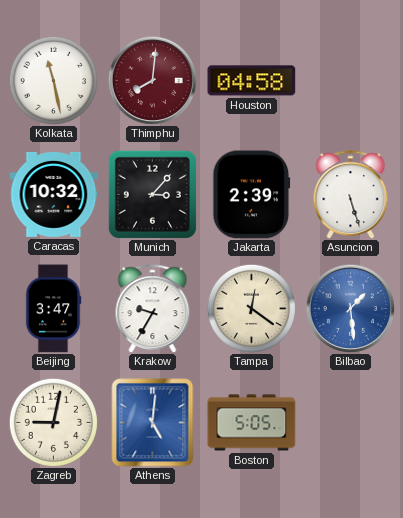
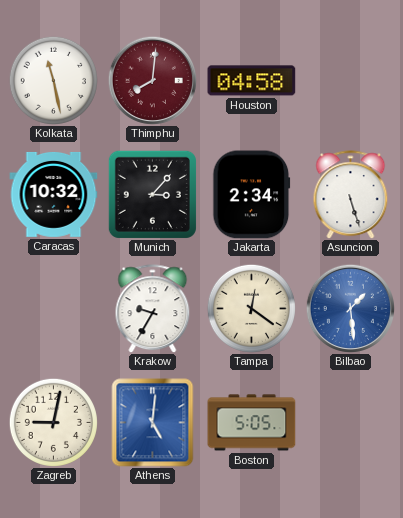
Jakarta: 2:39 -> 2:34
Beijing: 3:47 -> none
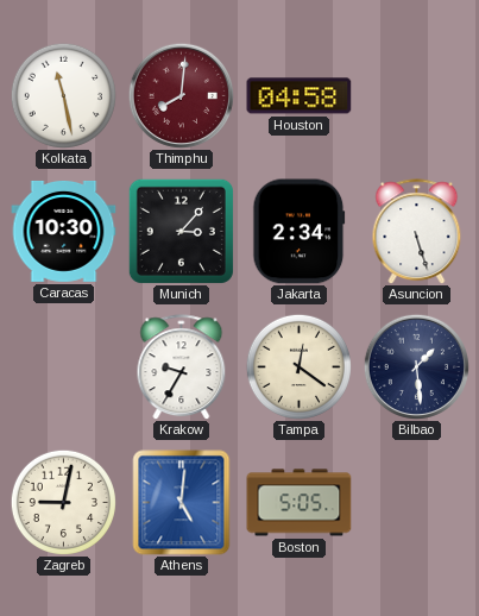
Caracas: 10:32 -> 10:30
Bilbao dial: blue -> navy
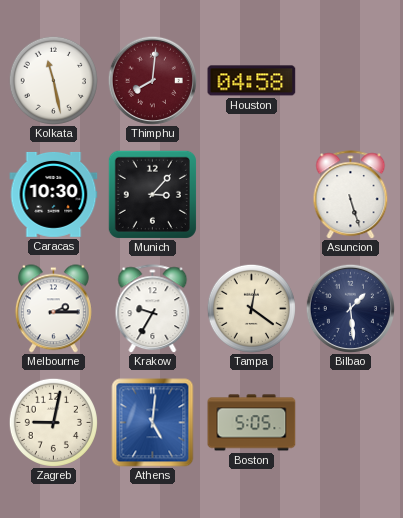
Jakarta: 2:34 -> none
Melbourne: none -> 2:15
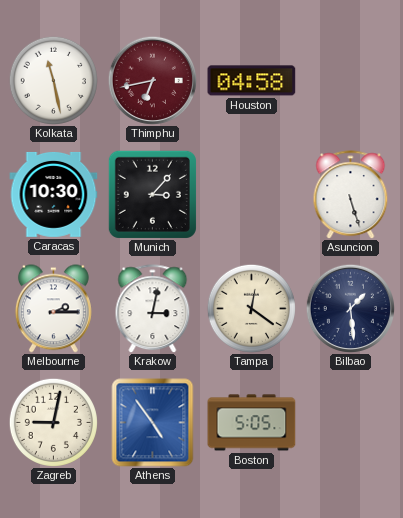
Thimphu: 8:01 -> 6:43
Krakow: 9:35 -> 3:02
Athens: 5:01 -> 4:54
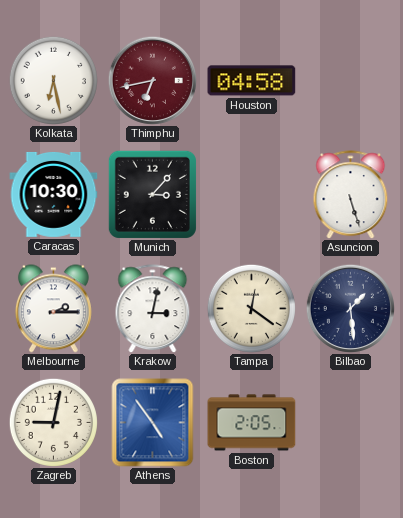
Kolkata: 11:28 -> 6:28
Boston: 5:05 -> 2:05
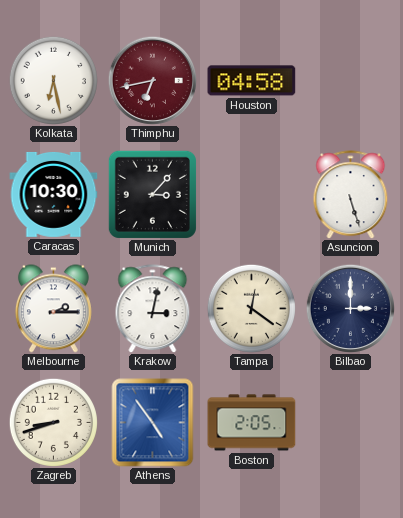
Bilbao: 1:29 -> 3:00
Zagreb: 9:02 -> 8:42
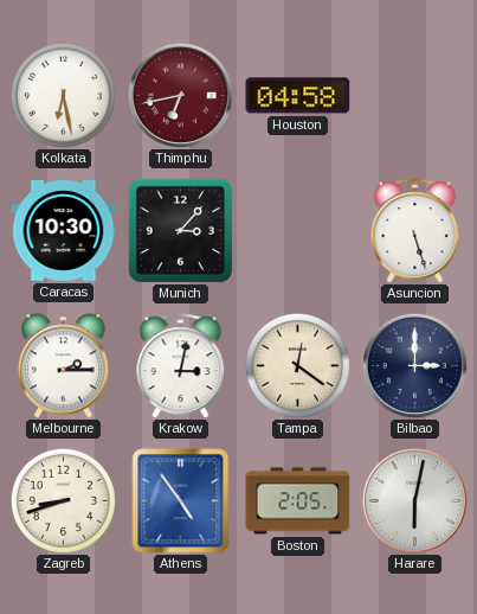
Harare: none -> 6:02
